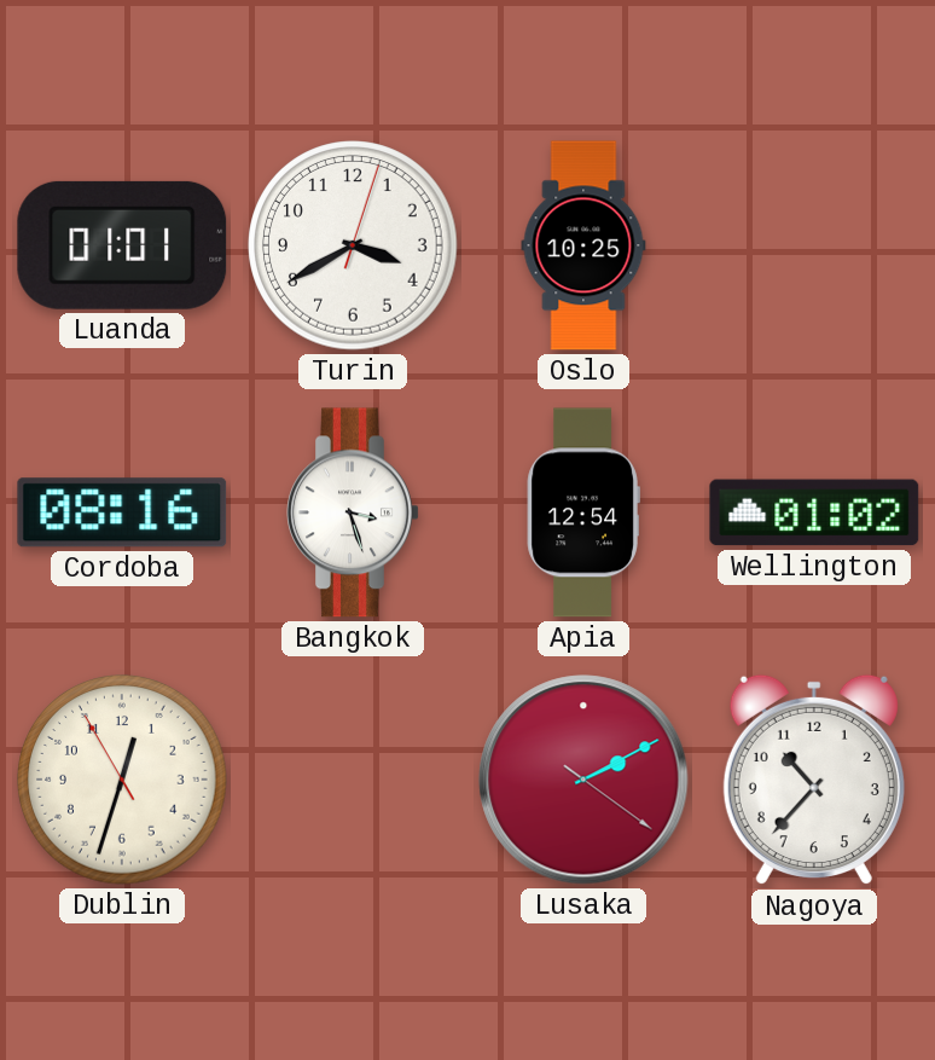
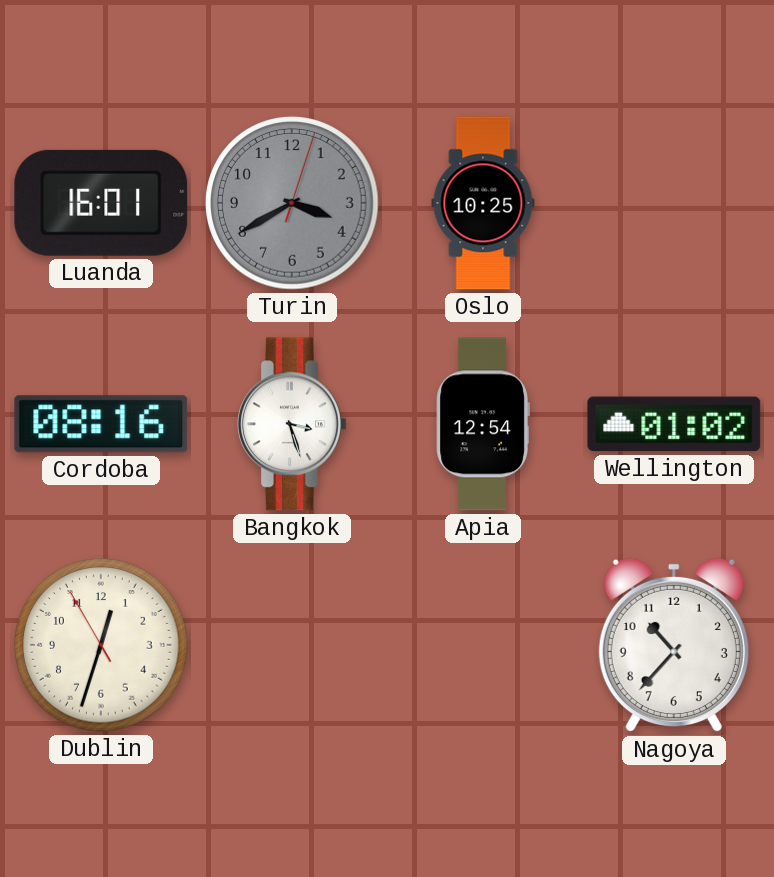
Luanda: 01:01 -> 16:01
Turin dial: white -> grey
Lusaka: 2:10 -> none
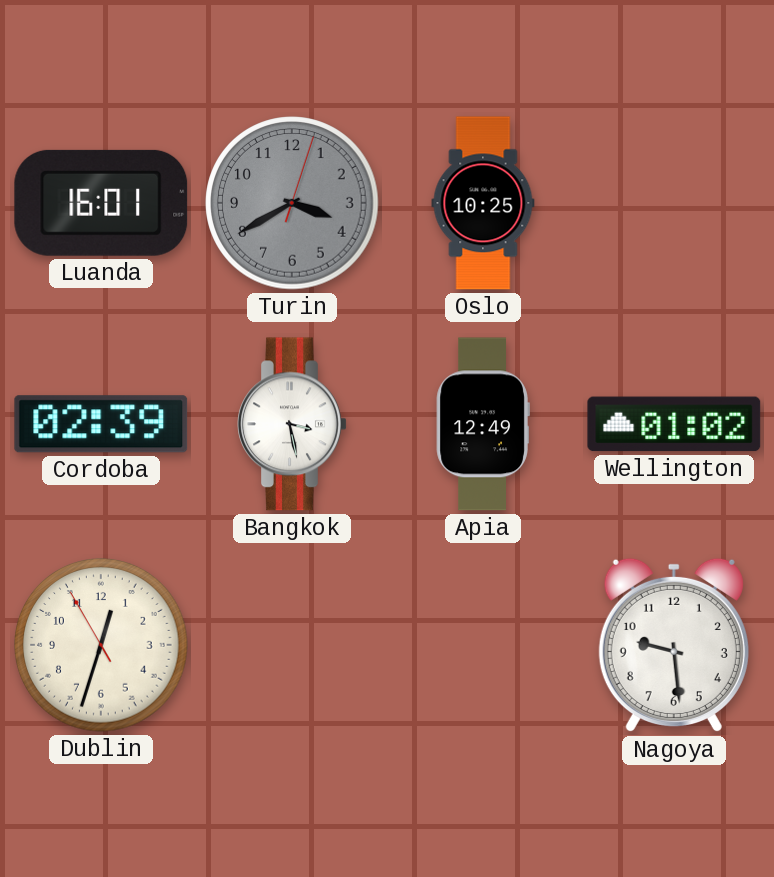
Cordoba: 08:16 -> 02:39
Bangkok: 3:27 -> 3:28
Apia: 12:54 -> 12:49
Nagoya: 10:37 -> 9:29
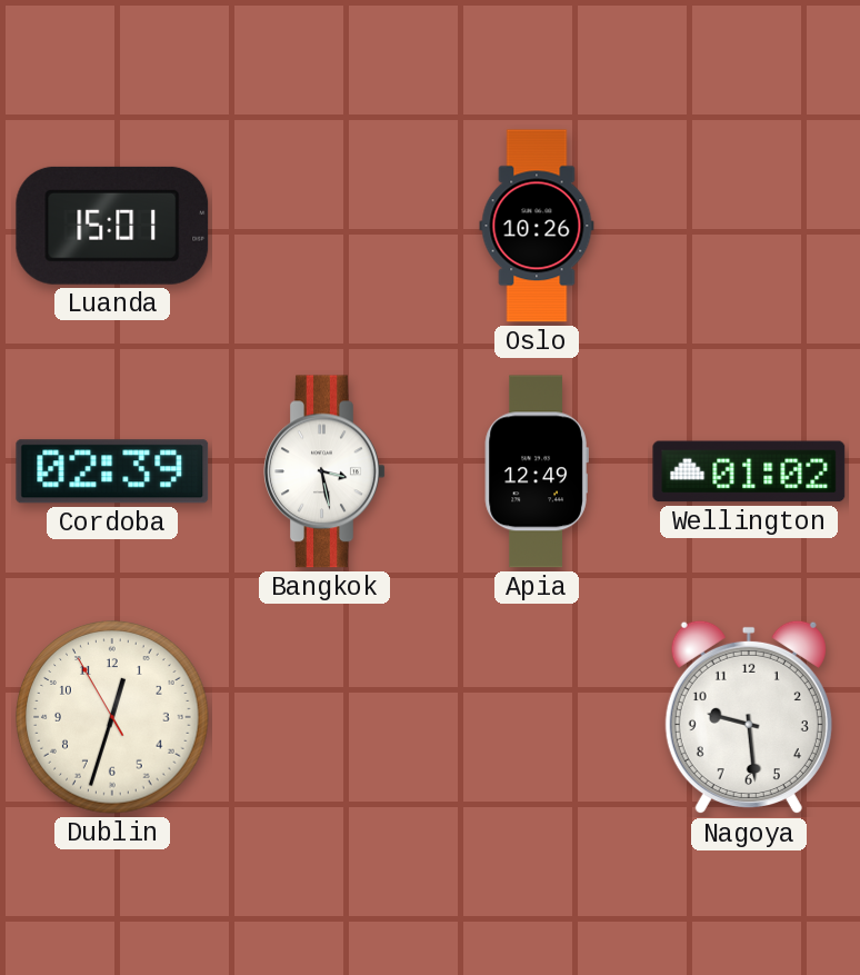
Luanda: 16:01 -> 15:01
Turin: 3:40 -> none
Oslo: 10:25 -> 10:26
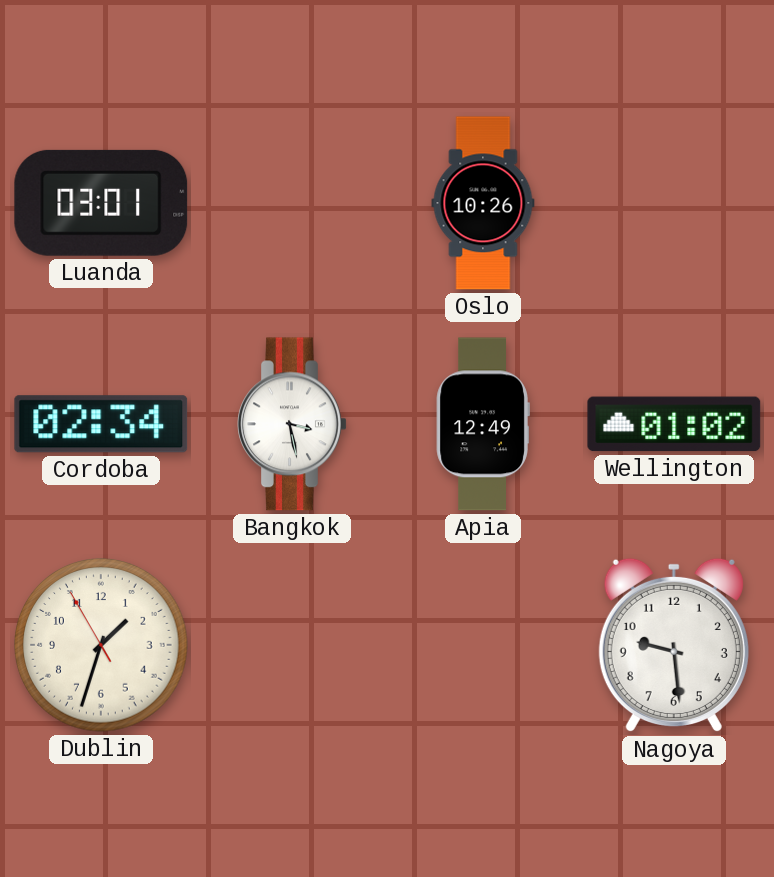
Luanda: 15:01 -> 03:01
Cordoba: 02:39 -> 02:34
Dublin: 12:32 -> 1:32
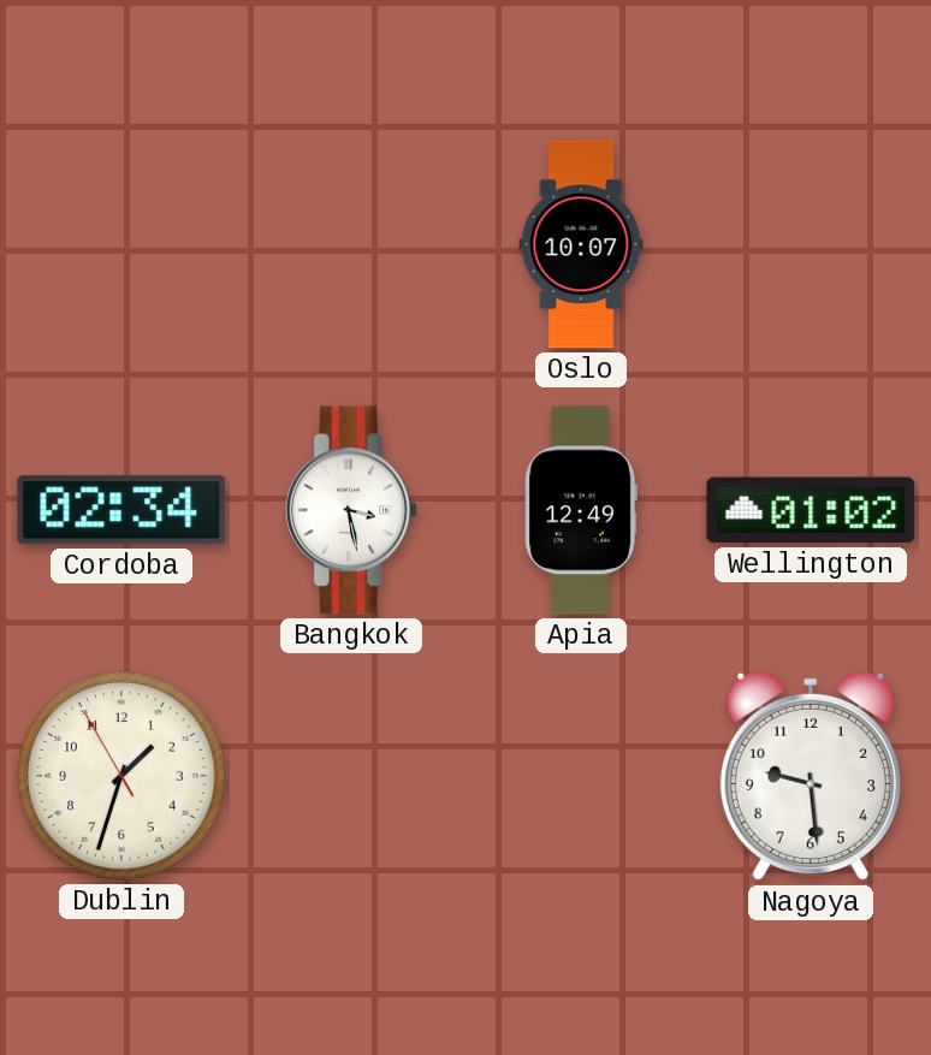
Luanda: 03:01 -> none
Oslo: 10:26 -> 10:07
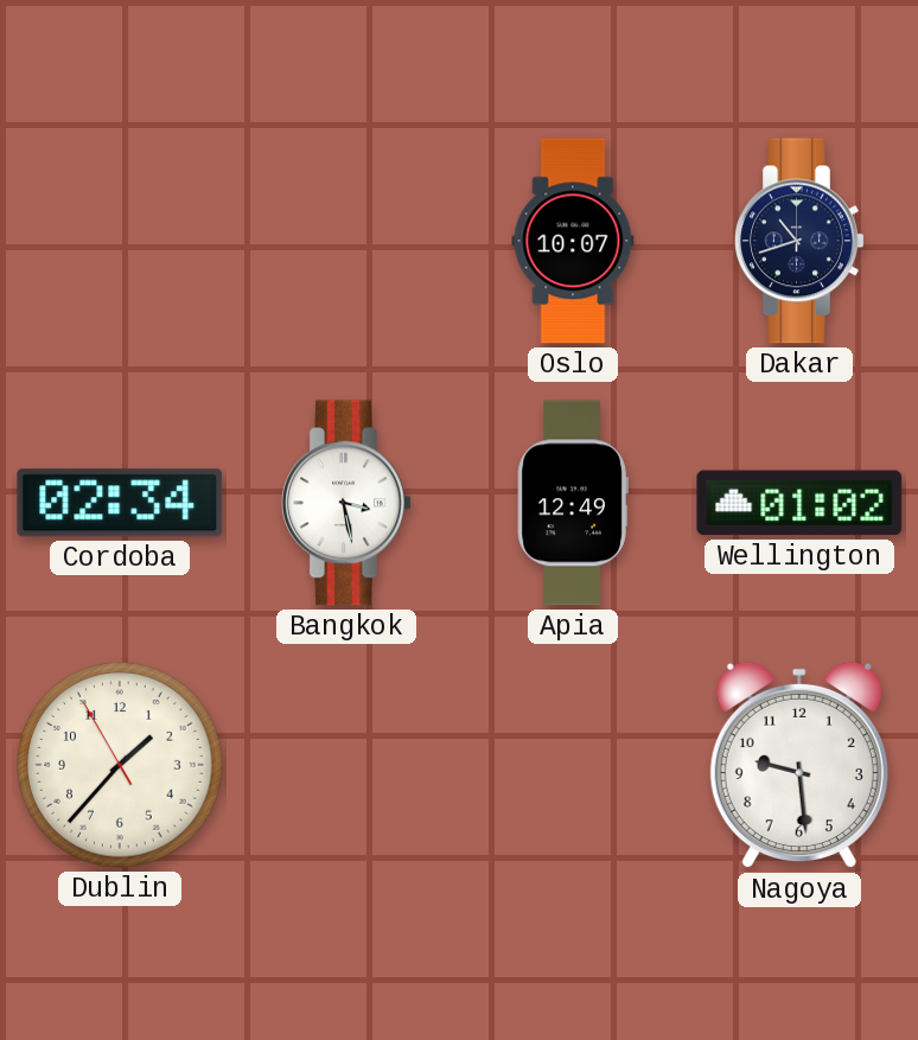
Dakar: none -> 10:42
Dublin: 1:32 -> 1:36
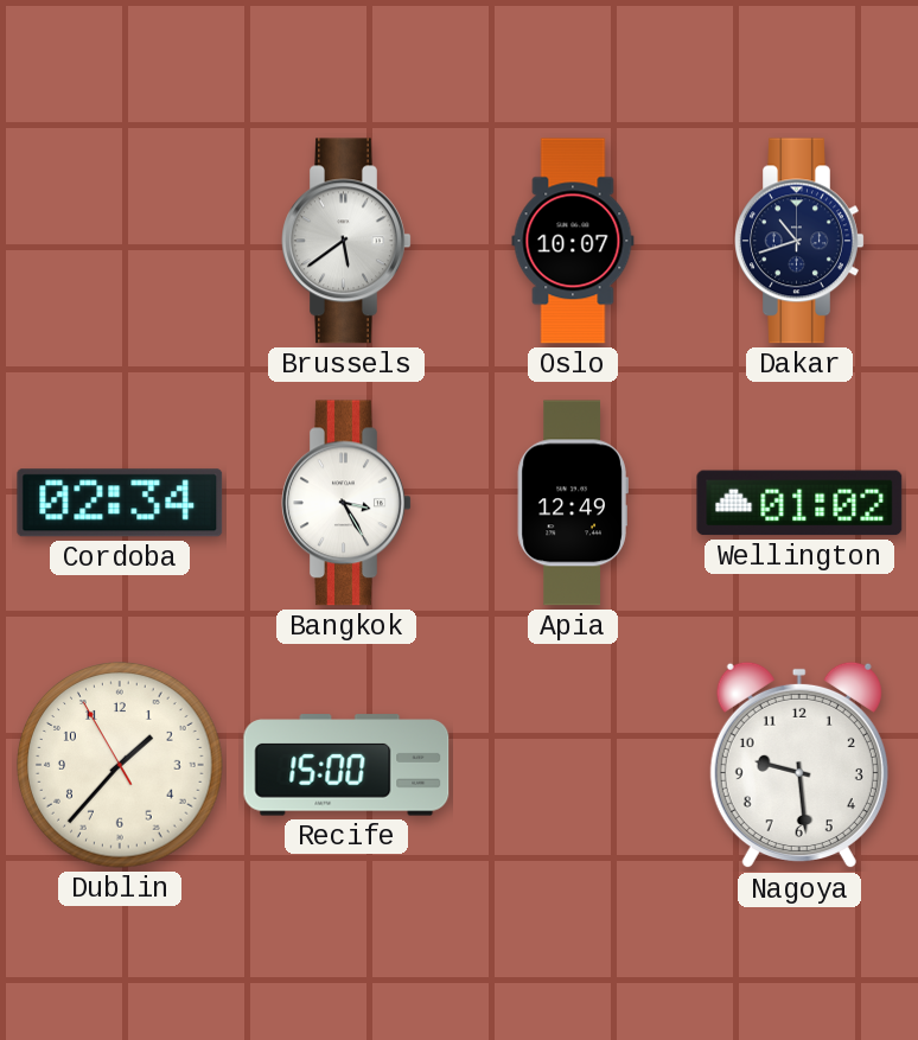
Brussels: none -> 5:39
Bangkok: 3:28 -> 3:25
Recife: none -> 15:00
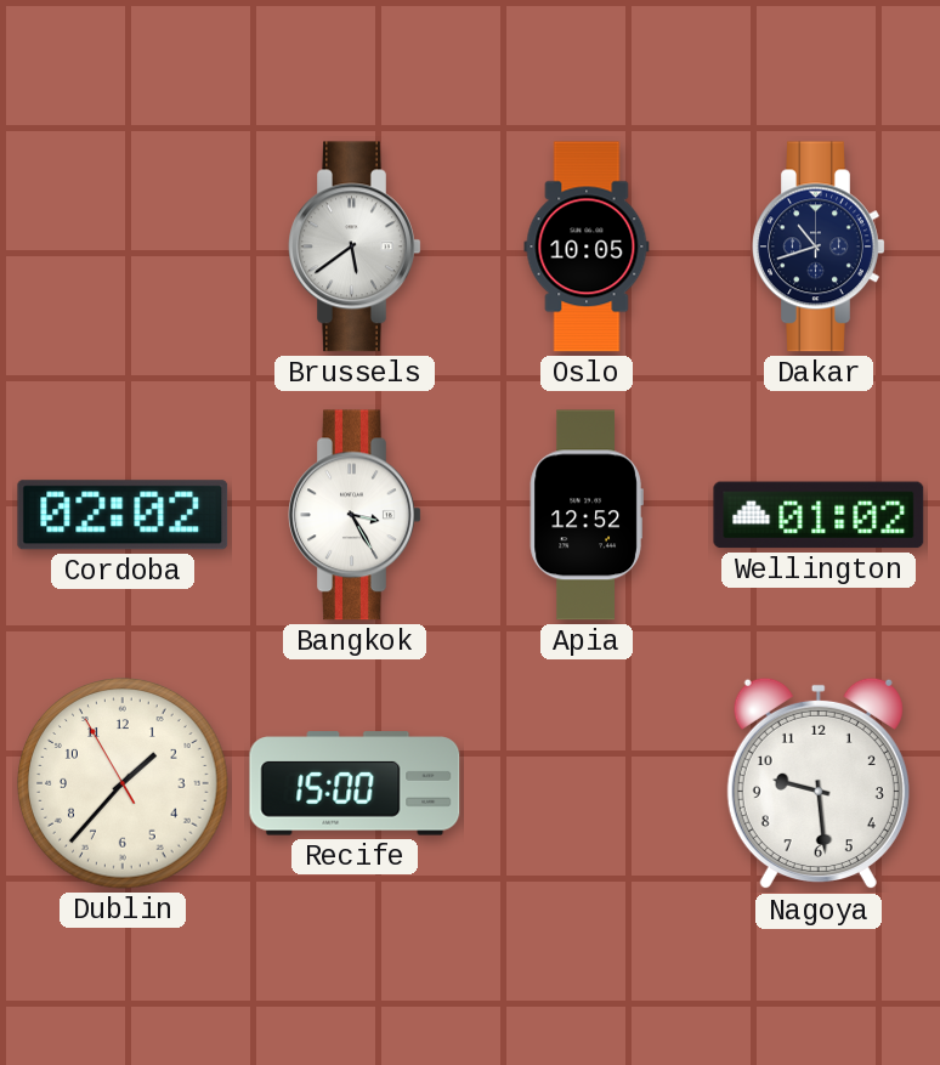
Oslo: 10:07 -> 10:05
Cordoba: 02:34 -> 02:02
Apia: 12:49 -> 12:52
